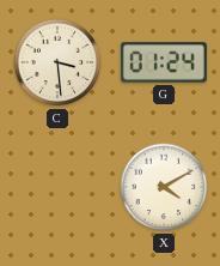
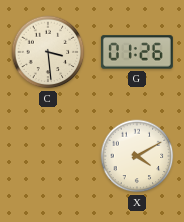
G: 01:24 -> 01:26
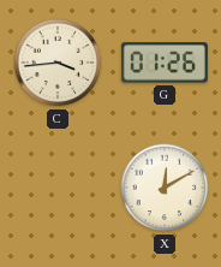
C: 3:29 -> 3:44
X: 4:10 -> 12:10
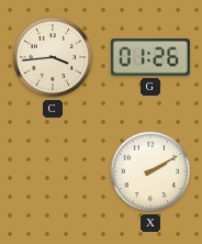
X: 12:10 -> 2:10
